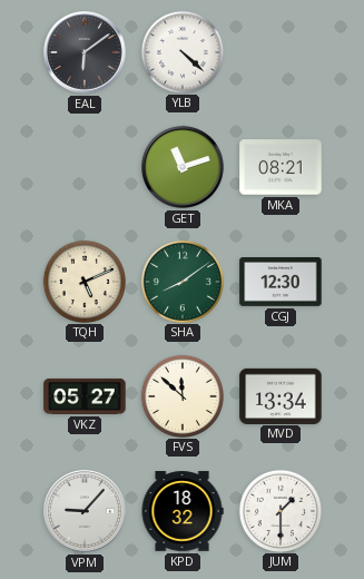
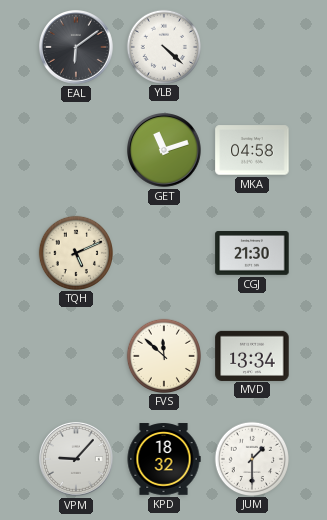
MKA: 08:21 -> 04:58
SHA: 8:09 -> none
CGJ: 12:30 -> 21:30
VKZ: 05:27 -> none
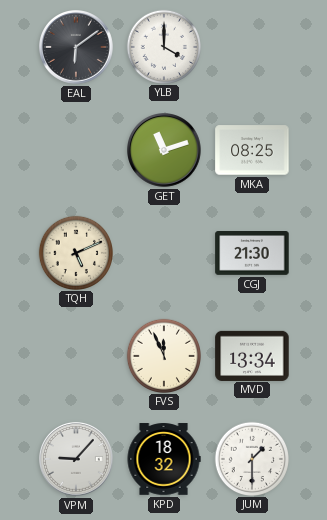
YLB: 4:22 -> 4:00
MKA: 04:58 -> 08:25
FVS: 11:52 -> 11:56
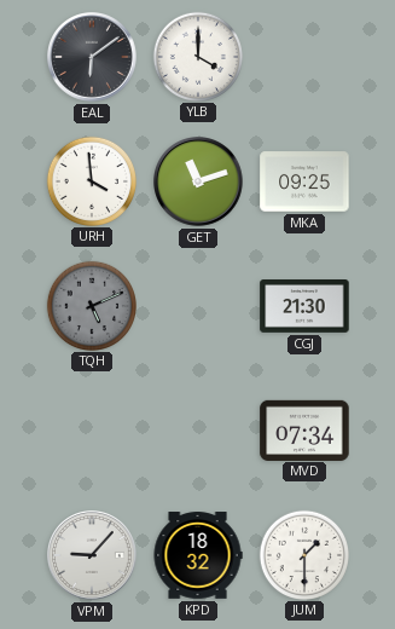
URH: none -> 3:59
MKA: 08:25 -> 09:25
TQH dial: cream -> grey
FVS: 11:56 -> none
MVD: 13:34 -> 07:34
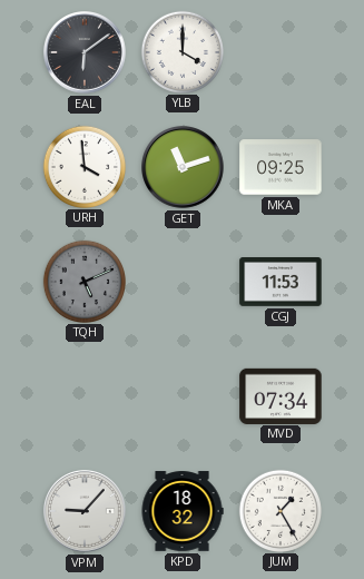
CGJ: 21:30 -> 11:53
JUM: 1:30 -> 1:25
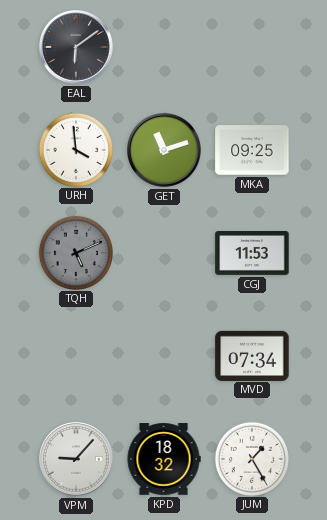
YLB: 4:00 -> none
